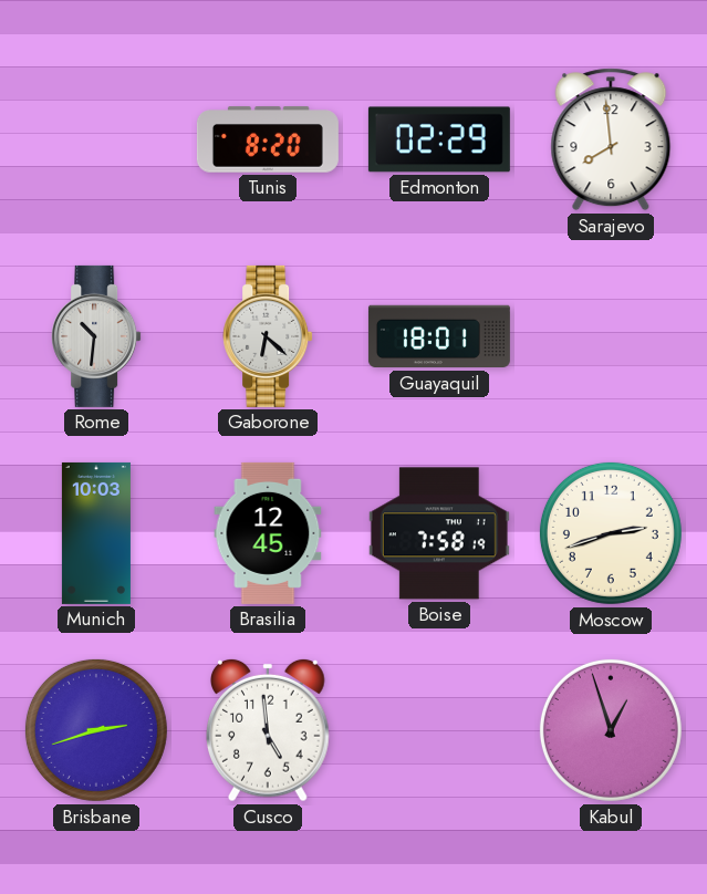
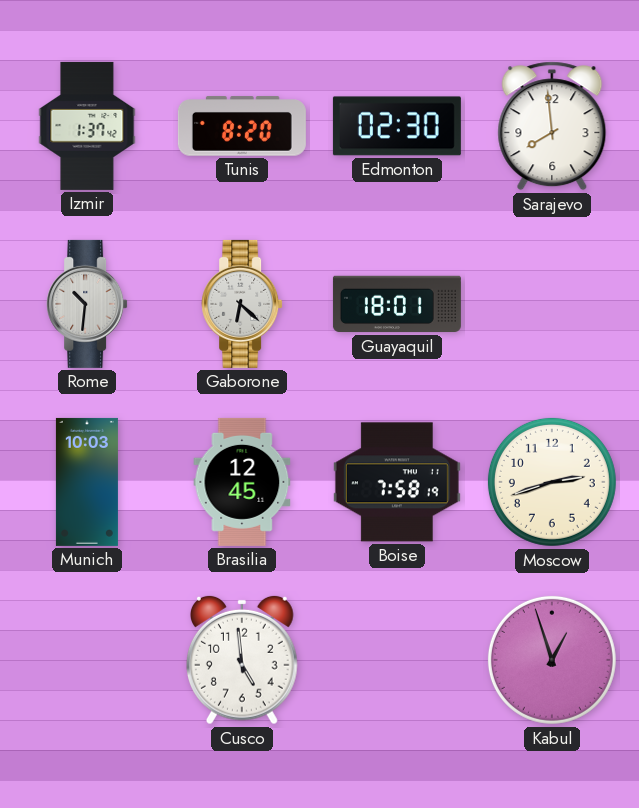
Izmir: none -> 1:37
Edmonton: 02:29 -> 02:30
Brisbane: 2:42 -> none
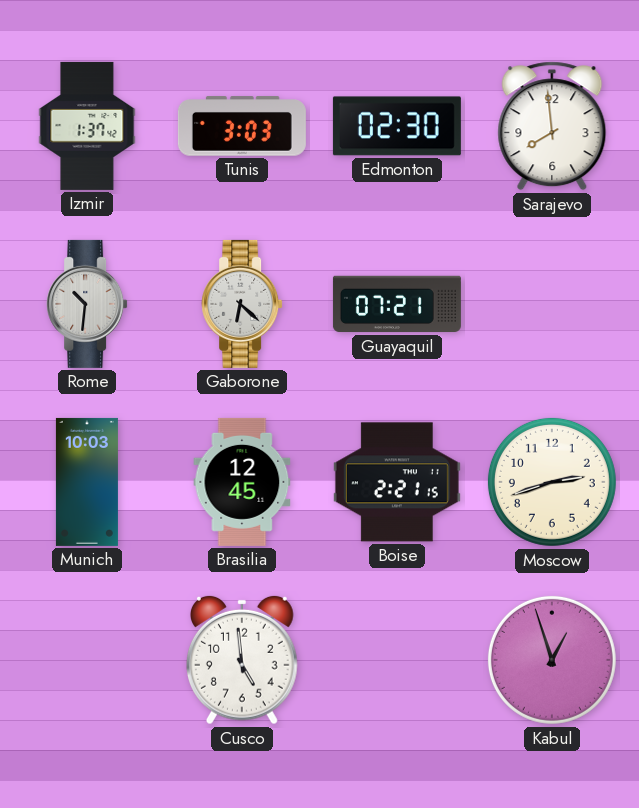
Tunis: 8:20 -> 3:03
Guayaquil: 18:01 -> 07:21
Boise: 7:58 -> 2:21
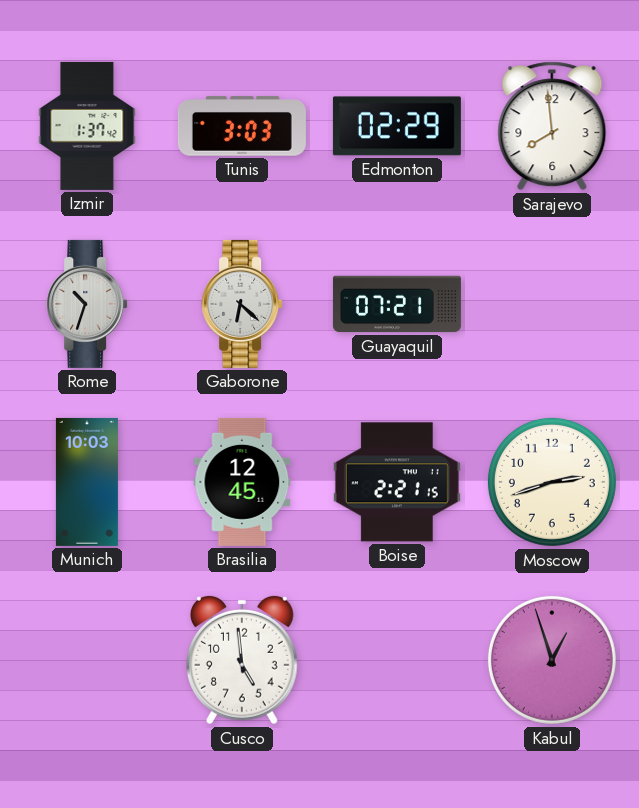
Edmonton: 02:30 -> 02:29
Rome: 10:31 -> 10:33
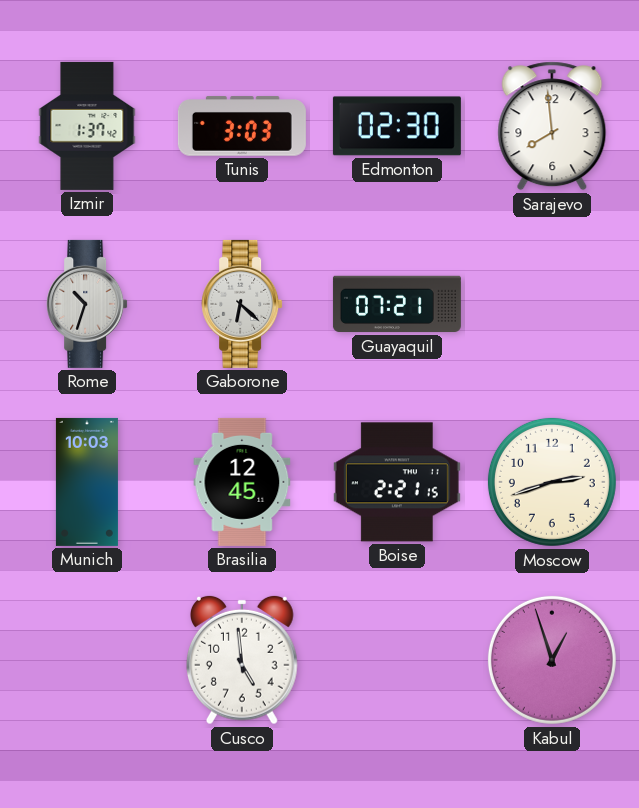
Edmonton: 02:29 -> 02:30
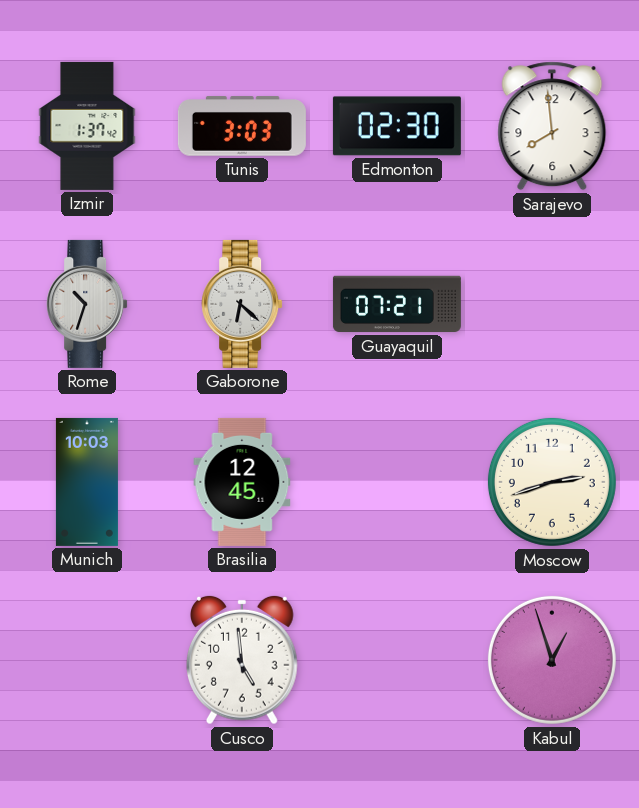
Boise: 2:21 -> none
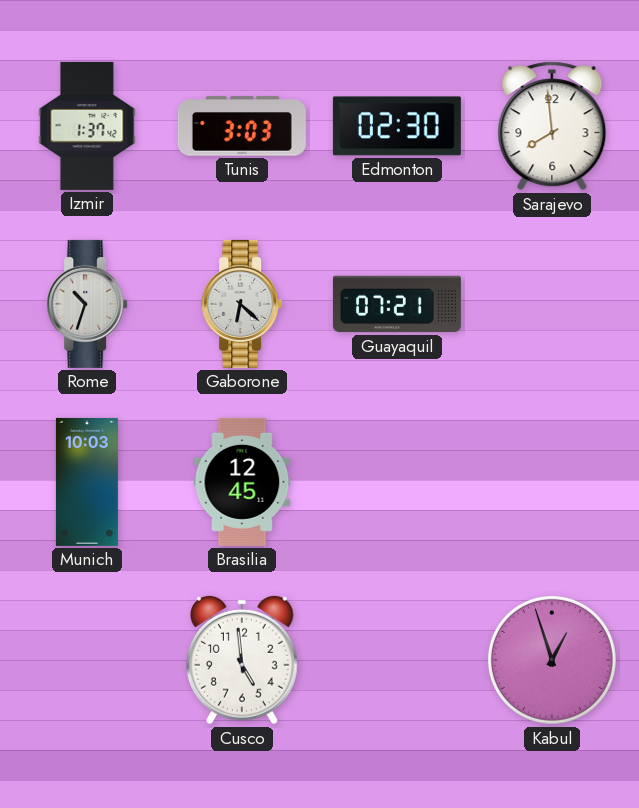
Moscow: 2:42 -> none
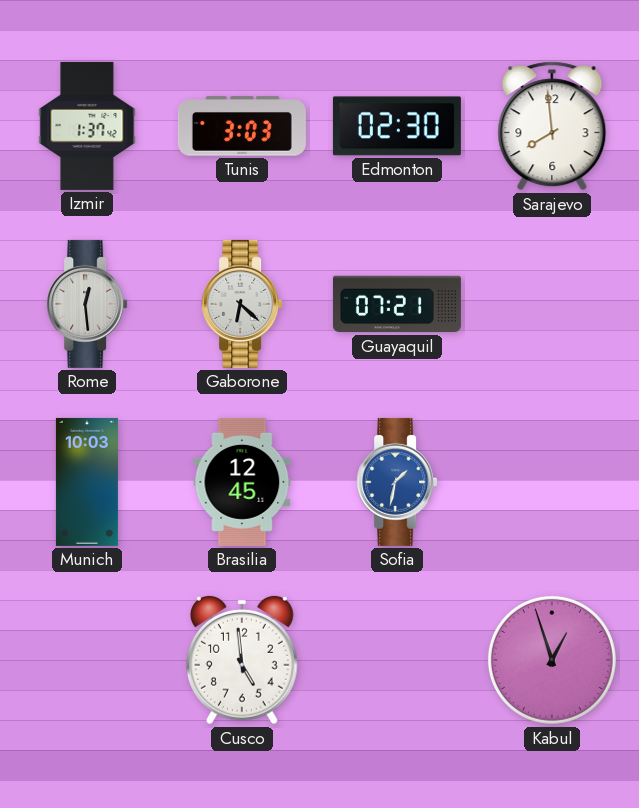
Rome: 10:33 -> 12:29
Sofia: none -> 1:32
